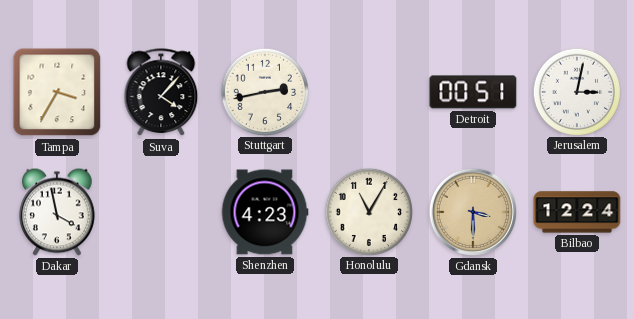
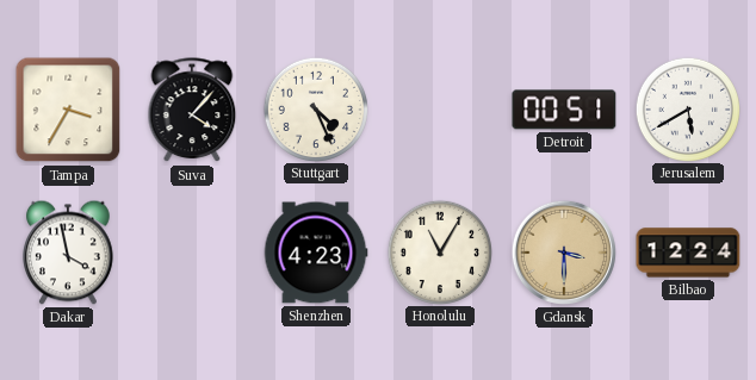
Stuttgart: 2:43 -> 4:26
Jerusalem: 3:02 -> 5:40
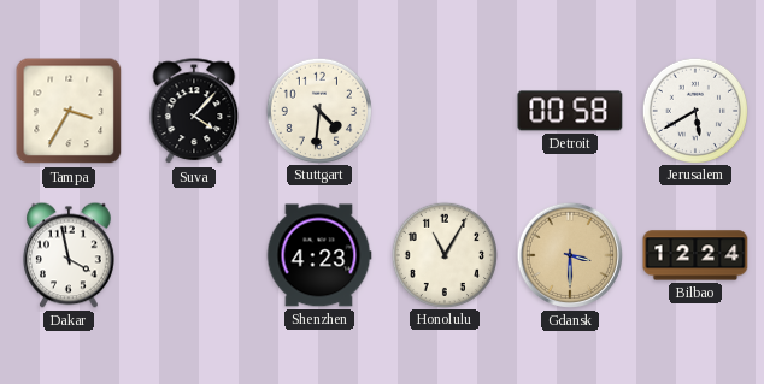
Stuttgart: 4:26 -> 4:31
Detroit: 00:51 -> 00:58
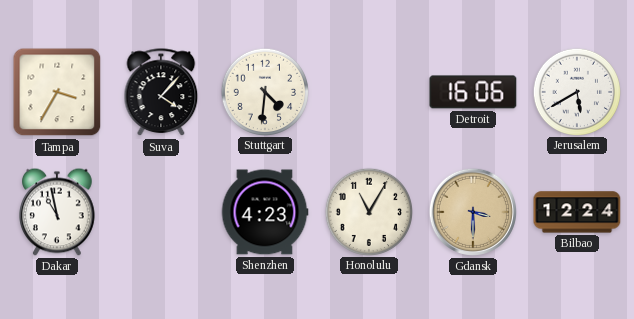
Detroit: 00:58 -> 16:06
Dakar: 3:58 -> 10:58
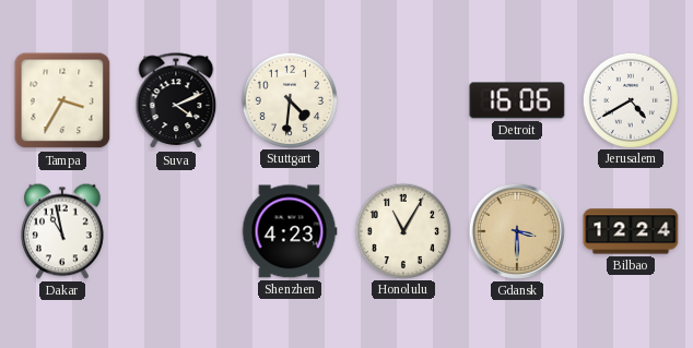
Suva: 4:07 -> 4:11
Jerusalem: 5:40 -> 4:40
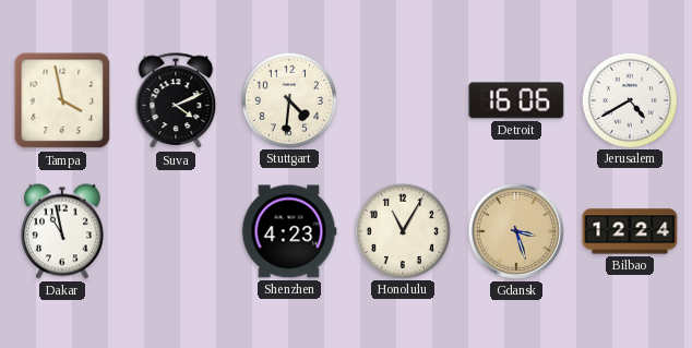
Tampa: 3:35 -> 3:58
Gdansk: 3:30 -> 3:27
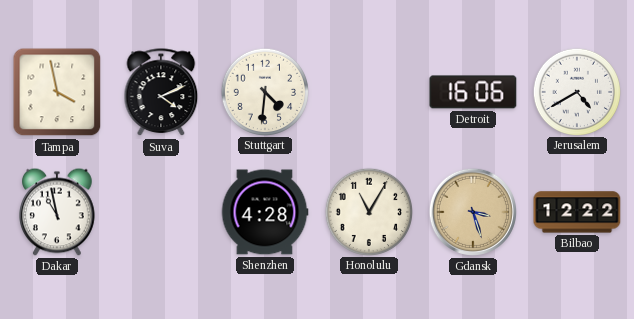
Shenzhen: 4:23 -> 4:28
Bilbao: 12:24 -> 12:22
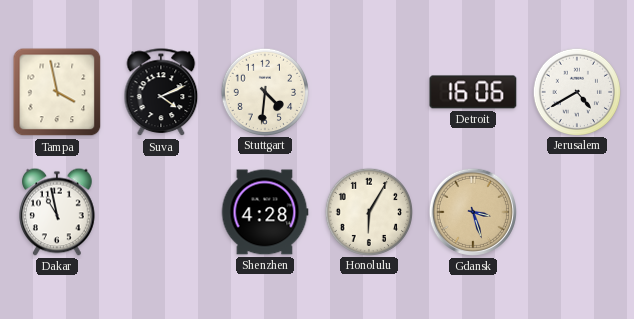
Honolulu: 11:05 -> 6:05
Bilbao: 12:22 -> none
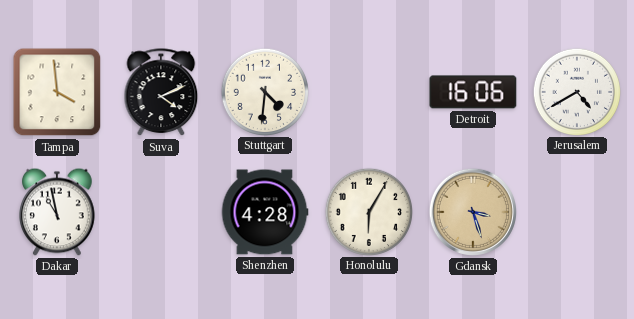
Tampa: 3:58 -> 3:59
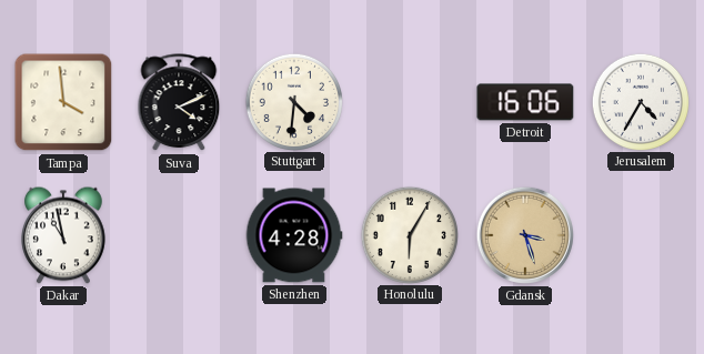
Jerusalem: 4:40 -> 4:35
